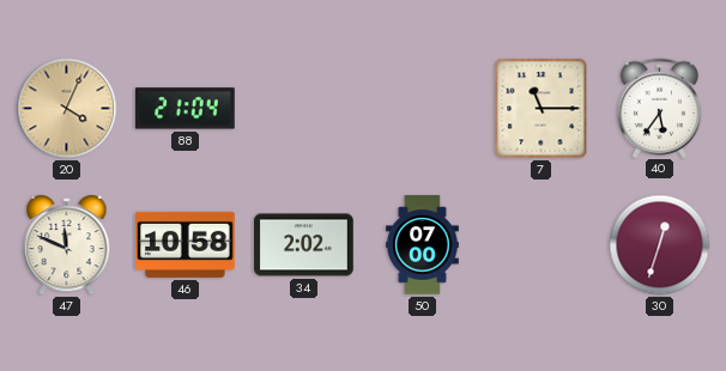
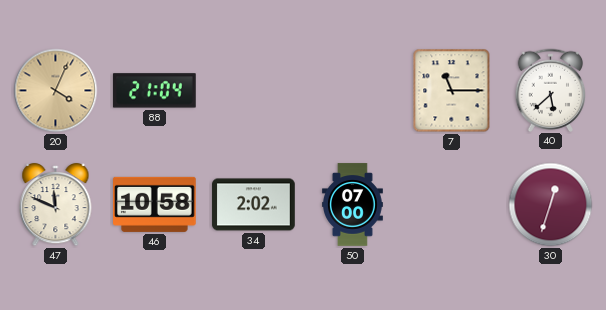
40: 5:36 -> 5:38
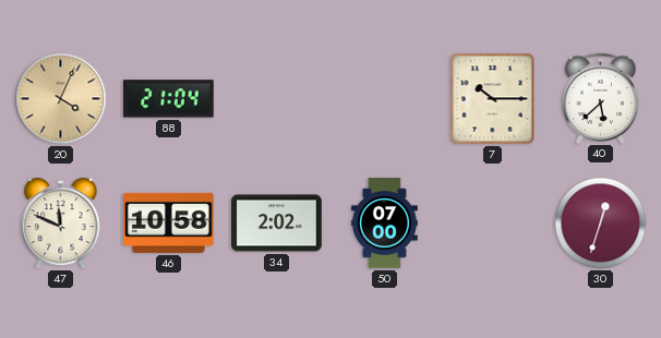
7: 11:15 -> 10:15
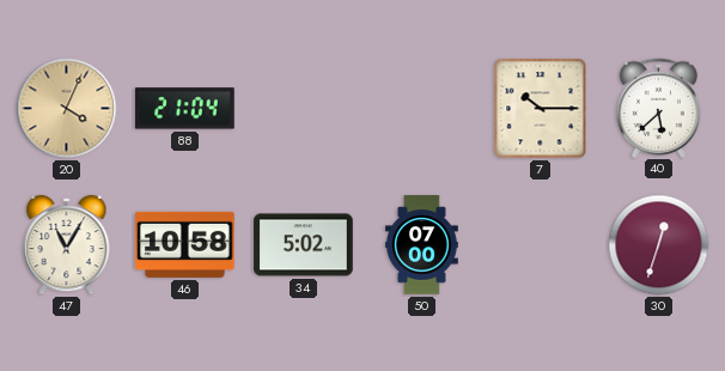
47: 11:49 -> 11:05
34: 2:02 -> 5:02
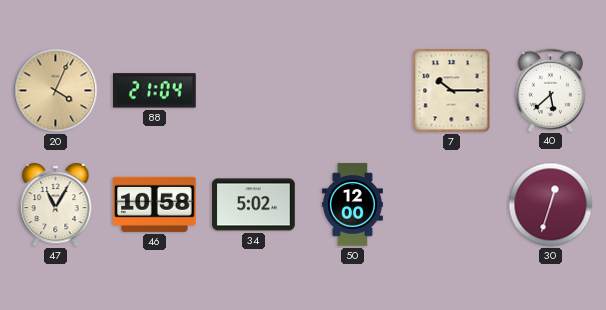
50: 07:00 -> 12:00
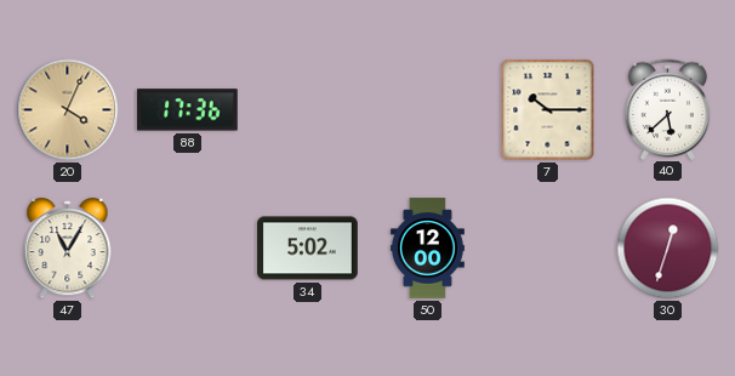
88: 21:04 -> 17:36
46: 10:58 -> none
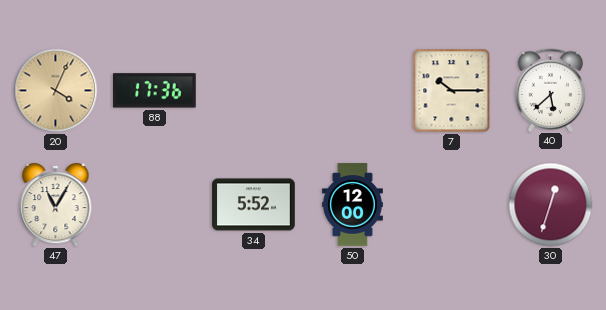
34: 5:02 -> 5:52
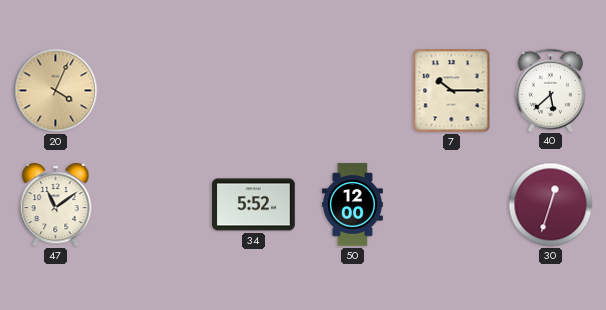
88: 17:36 -> none
47: 11:05 -> 11:09
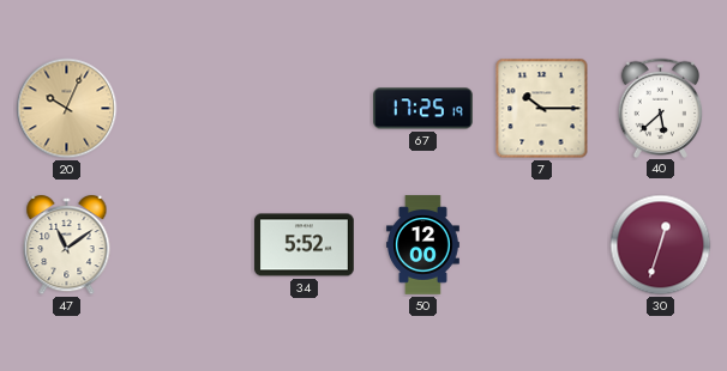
20: 4:04 -> 10:04
67: none -> 17:25
